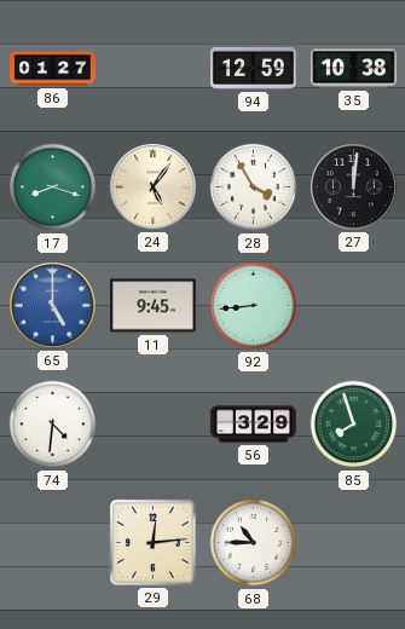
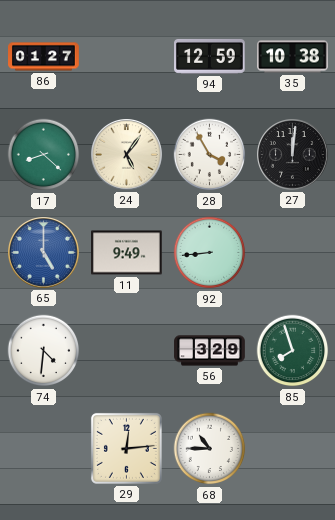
17: 8:18 -> 8:22
11: 9:45 -> 9:49
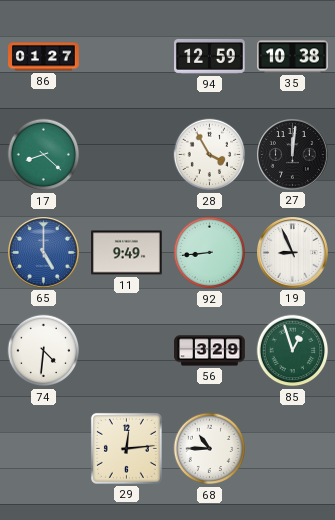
24: 5:06 -> none
19: none -> 8:56
85: 7:57 -> 12:57
